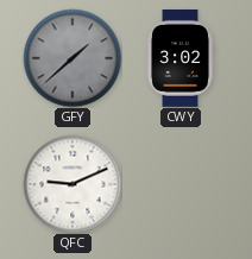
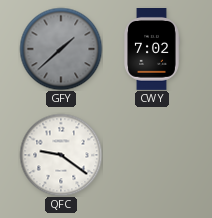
CWY: 3:02 -> 7:02
QFC: 9:11 -> 9:21
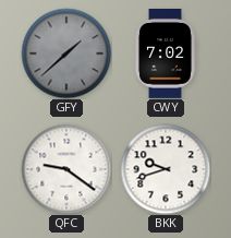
BKK: none -> 9:42
